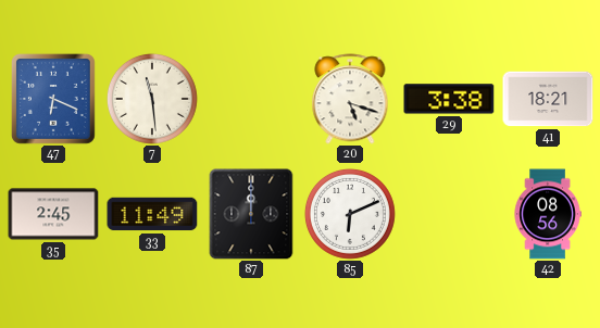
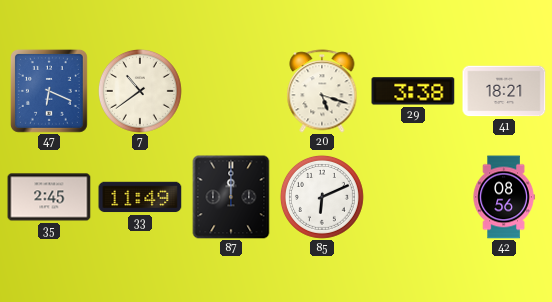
7: 11:29 -> 10:39
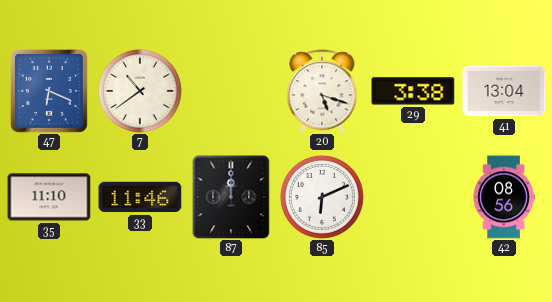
41: 18:21 -> 13:04
35: 2:45 -> 11:10
33: 11:49 -> 11:46
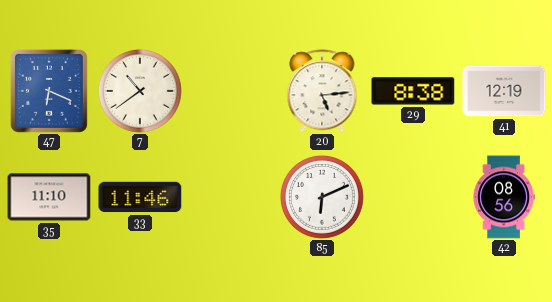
20: 5:18 -> 5:14
29: 3:38 -> 8:38
41: 13:04 -> 12:19
87: 12:00 -> none
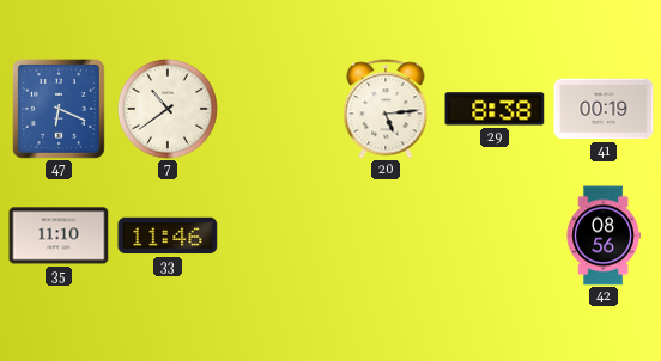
41: 12:19 -> 00:19
85: 6:11 -> none
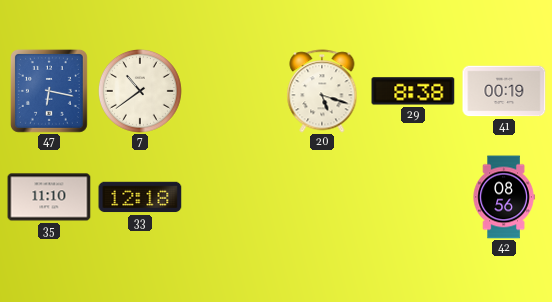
47: 6:19 -> 6:17
20: 5:14 -> 5:18
33: 11:46 -> 12:18
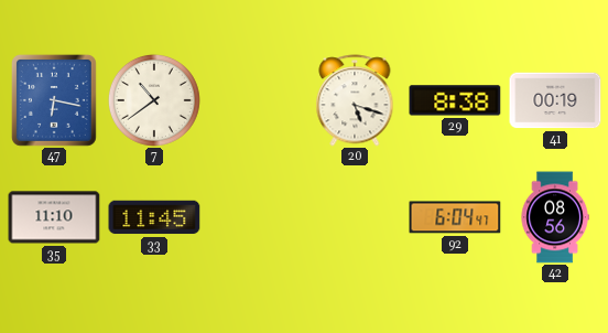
33: 12:18 -> 11:45
92: none -> 6:04
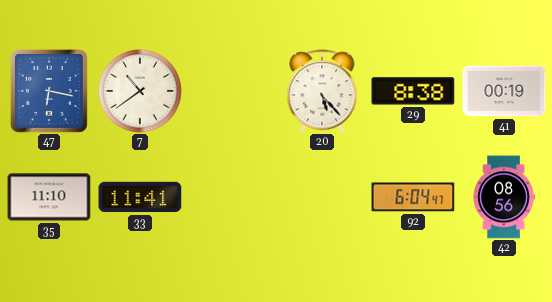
20: 5:18 -> 5:23
33: 11:45 -> 11:41
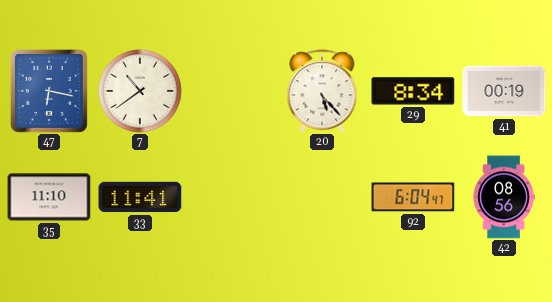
29: 8:38 -> 8:34
